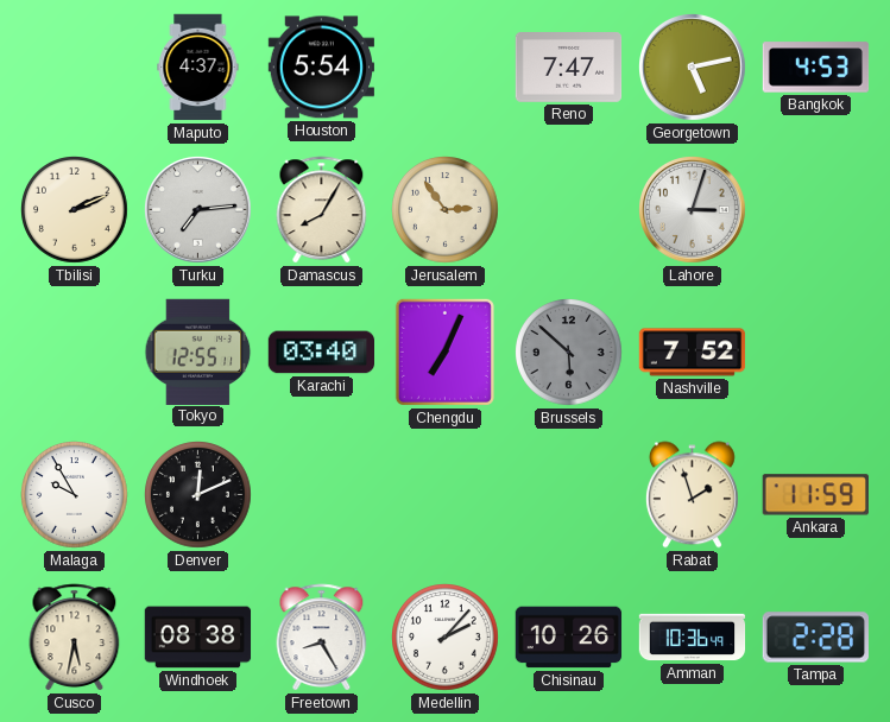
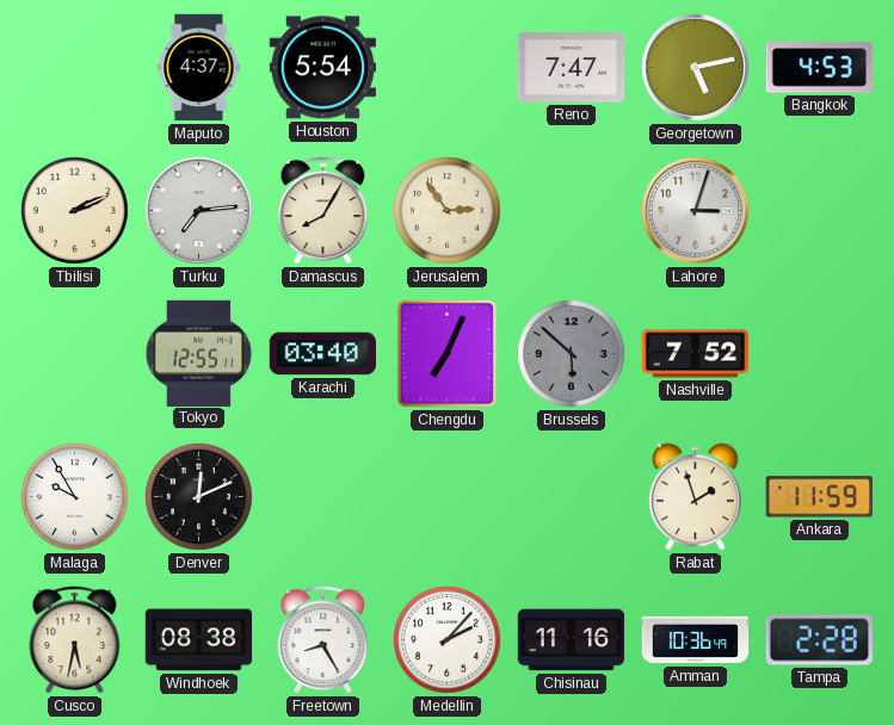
Chisinau: 10:26 -> 11:16
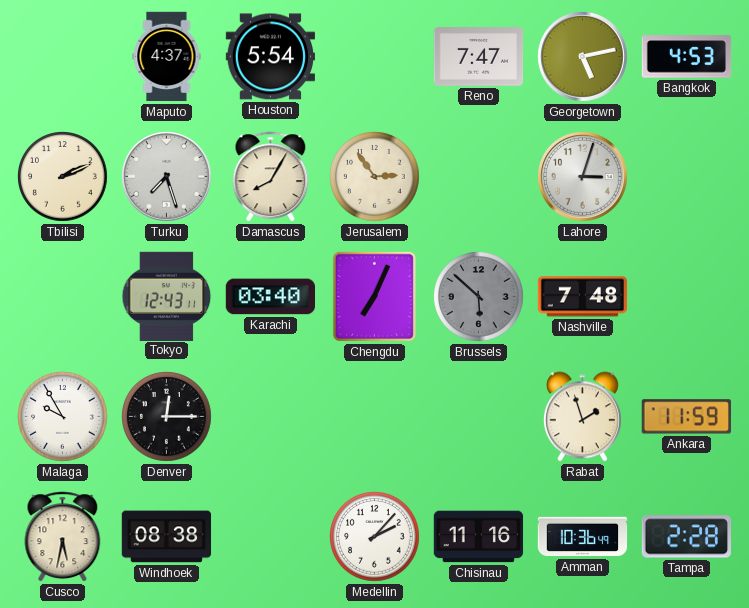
Turku: 7:14 -> 7:27
Tokyo: 12:55 -> 12:43
Nashville: 7:52 -> 7:48
Denver: 12:11 -> 12:15
Freetown: 8:25 -> none
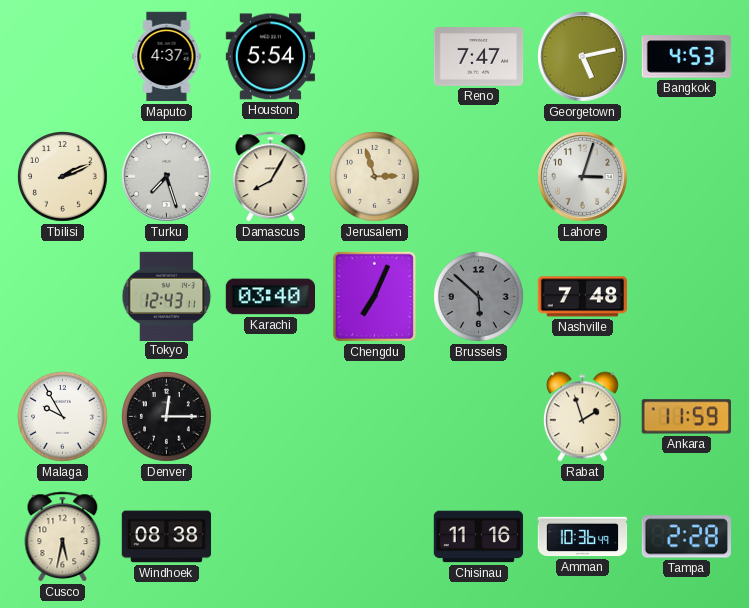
Jerusalem: 2:54 -> 2:57
Medellin: 2:07 -> none
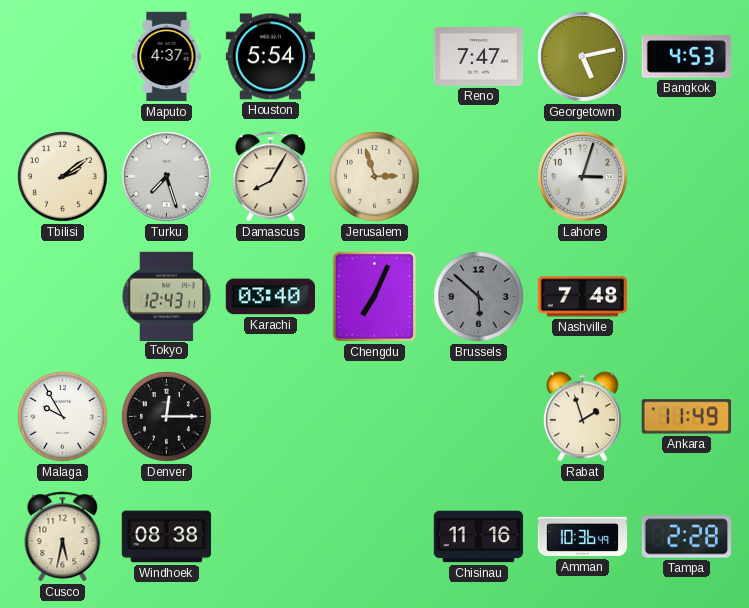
Tbilisi: 2:11 -> 2:09
Ankara: 11:59 -> 11:49
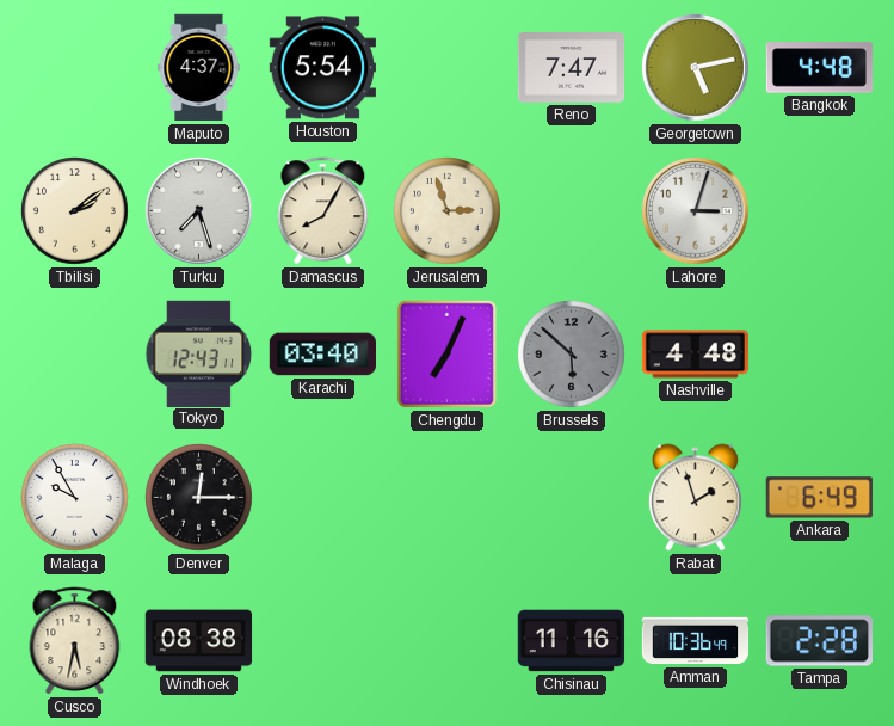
Bangkok: 4:53 -> 4:48
Nashville: 7:48 -> 4:48
Ankara: 11:49 -> 6:49
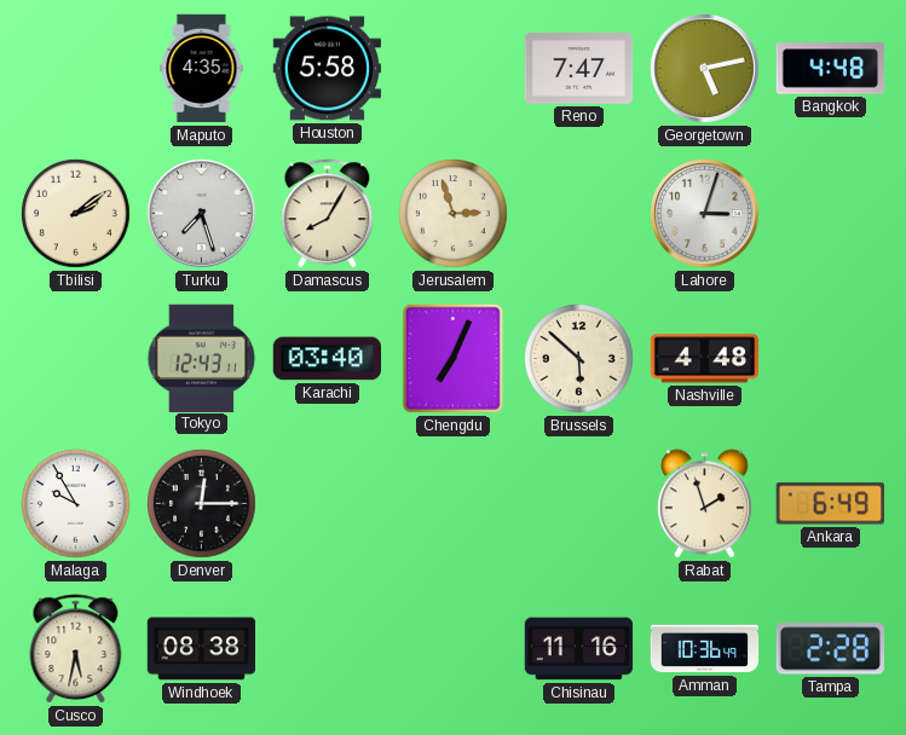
Maputo: 4:37 -> 4:35
Houston: 5:54 -> 5:58
Brussels dial: grey -> cream
